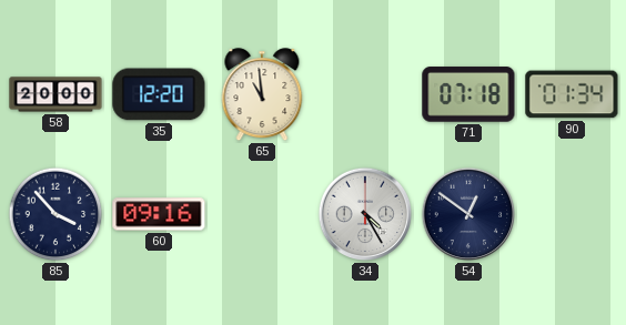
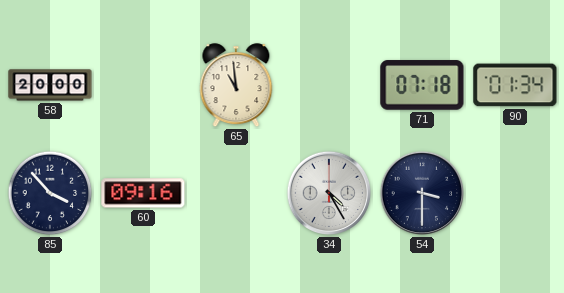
35: 12:20 -> none
54: 12:51 -> 3:30
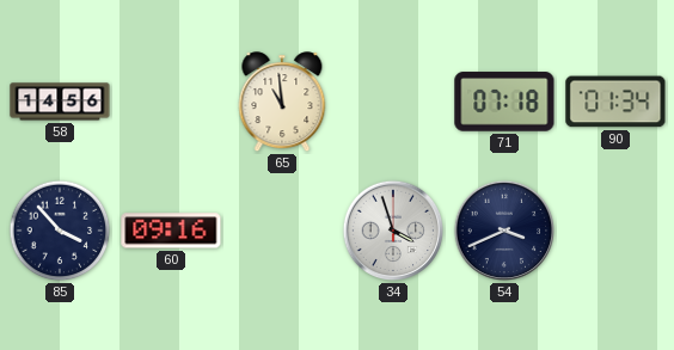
58: 20:00 -> 14:56
34: 4:25 -> 3:57
54: 3:30 -> 3:41
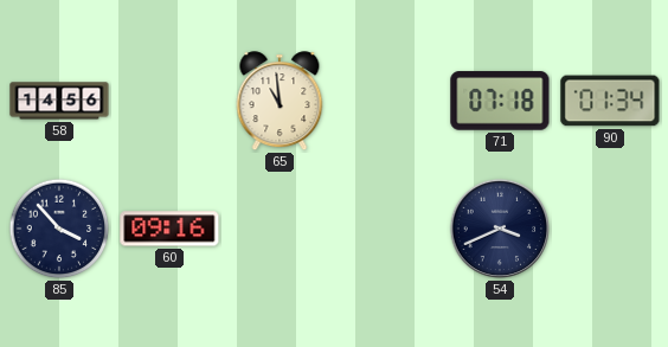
34: 3:57 -> none
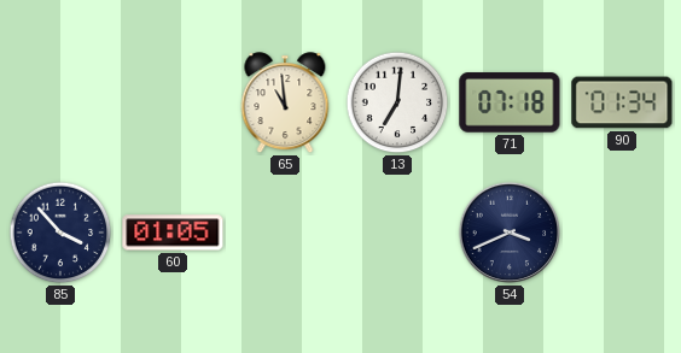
58: 14:56 -> none
13: none -> 7:01
60: 09:16 -> 01:05
